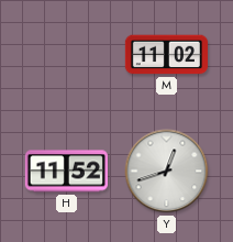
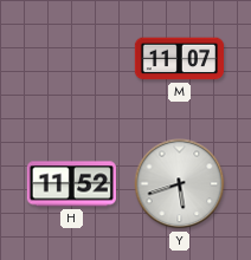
M: 11:02 -> 11:07
Y: 12:42 -> 5:42
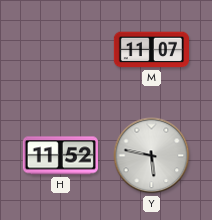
Y: 5:42 -> 5:47
